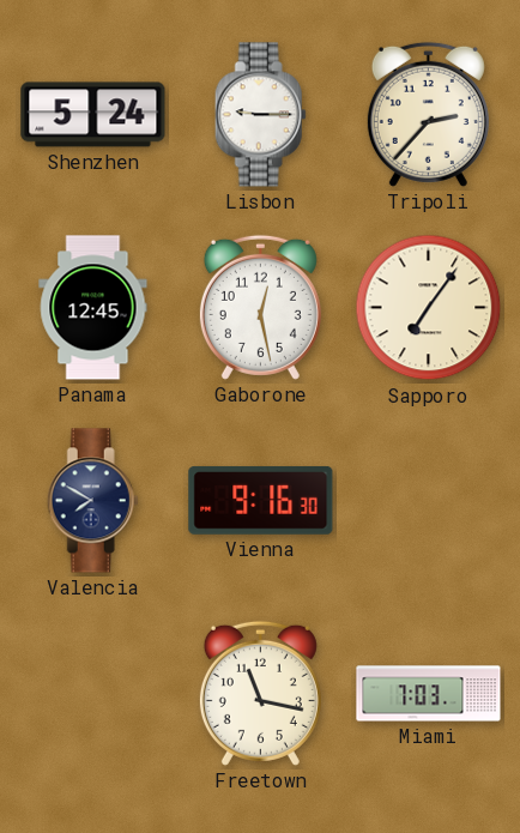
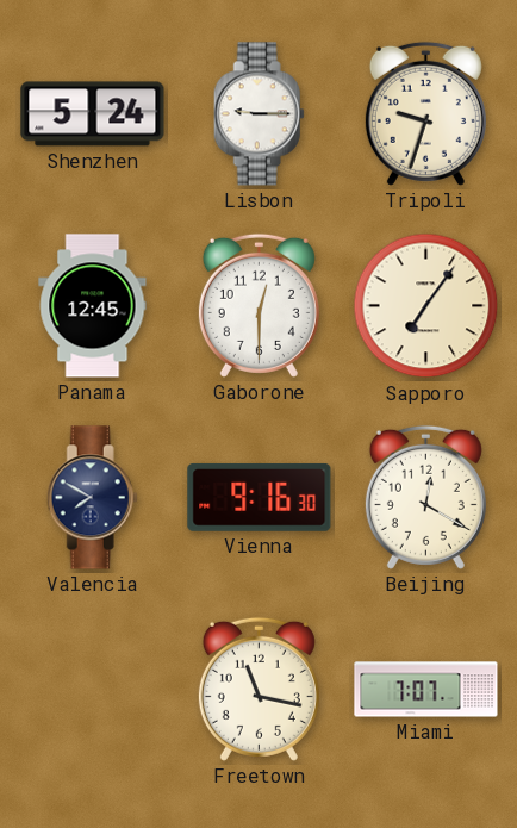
Tripoli: 2:37 -> 9:33
Gaborone: 12:28 -> 12:30
Beijing: none -> 12:20
Miami: 7:03 -> 7:07
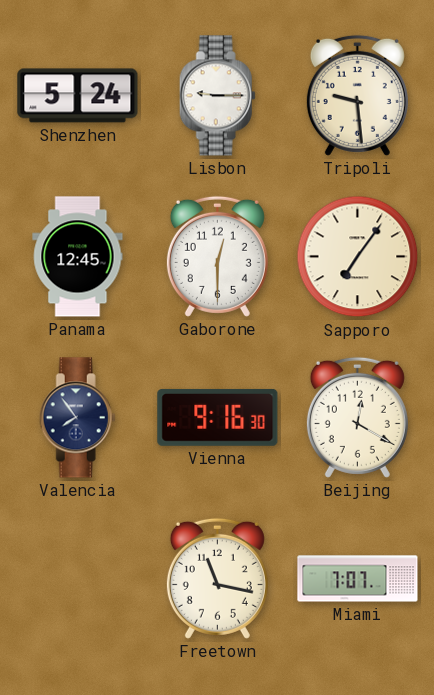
Tripoli: 9:33 -> 9:29
Valencia: 7:50 -> 7:54
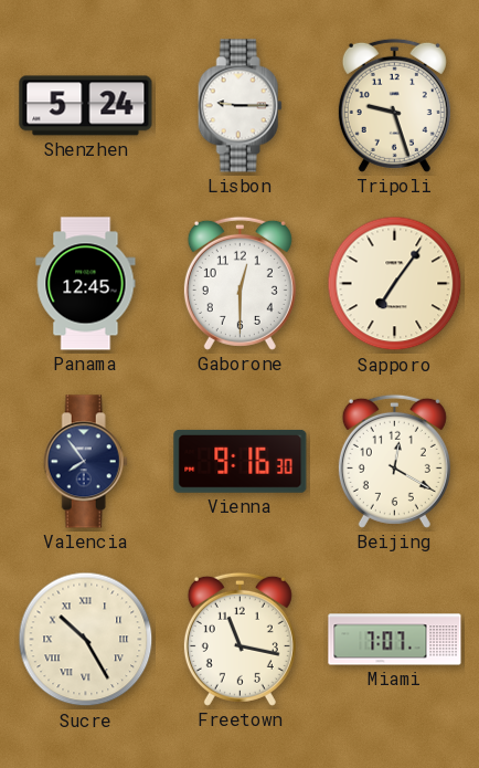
Tripoli: 9:29 -> 9:27
Sucre: none -> 10:25
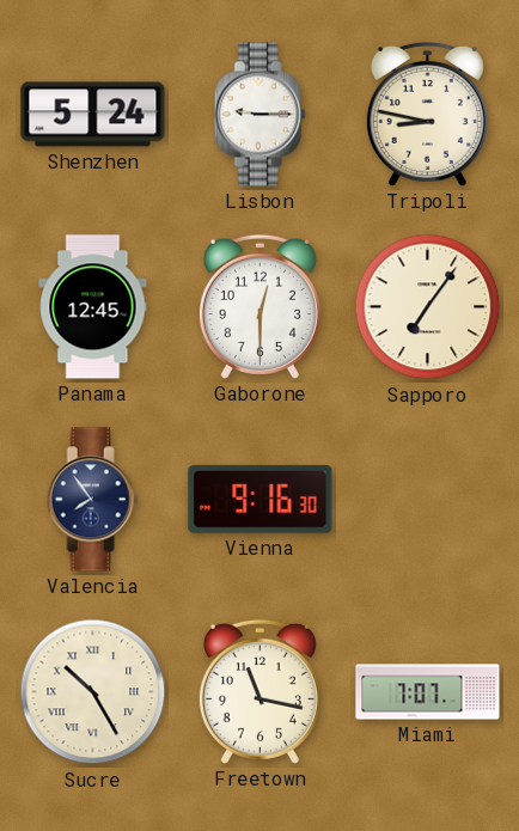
Tripoli: 9:27 -> 8:47
Beijing: 12:20 -> none
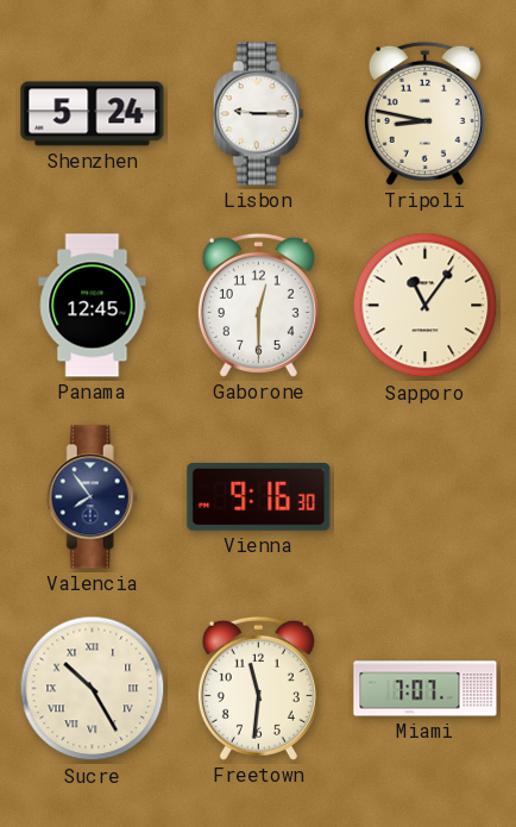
Sapporo: 7:06 -> 11:06
Freetown: 11:17 -> 11:31
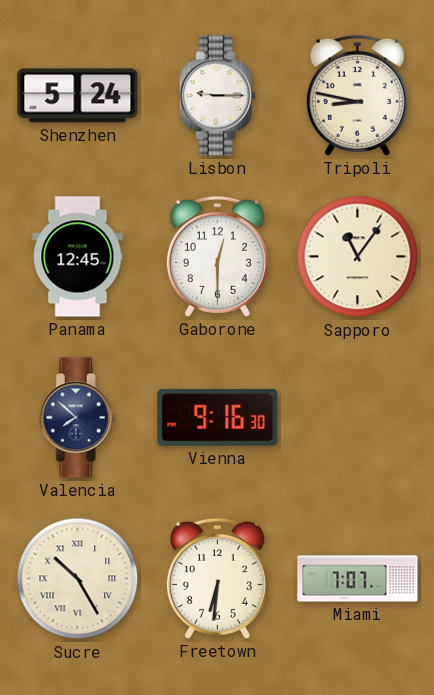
Valencia: 7:54 -> 7:52
Freetown: 11:31 -> 6:31
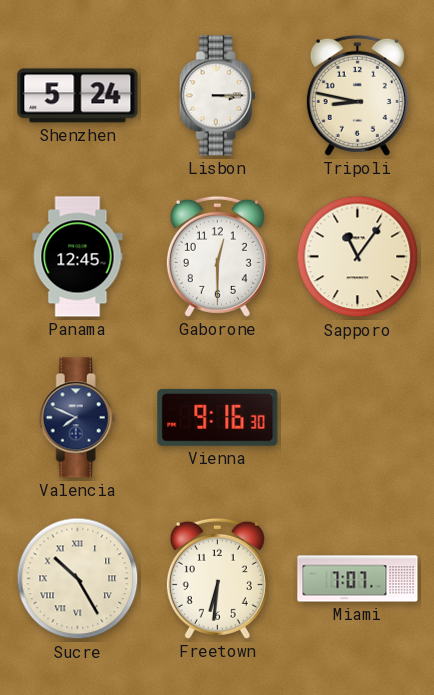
Lisbon: 9:15 -> 3:15
Valencia: 7:52 -> 7:49
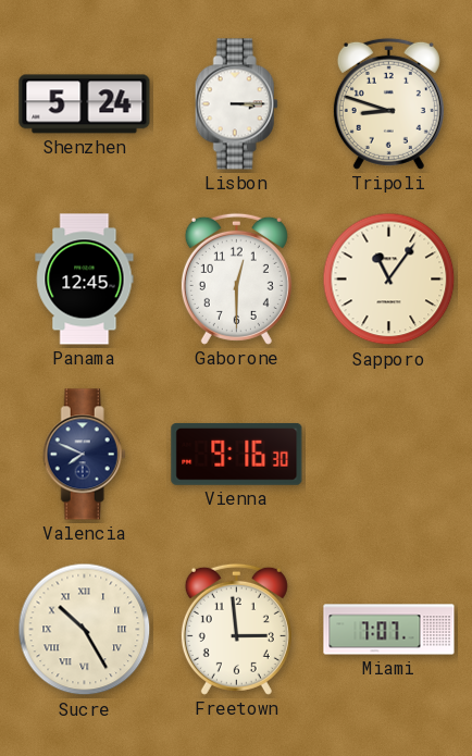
Tripoli: 8:47 -> 8:48
Freetown: 6:31 -> 2:59
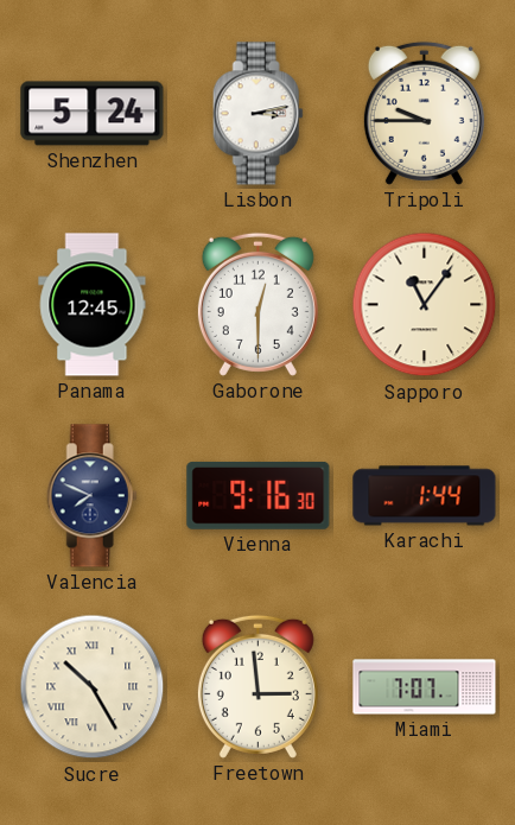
Lisbon: 3:15 -> 3:13
Tripoli: 8:48 -> 9:45
Karachi: none -> 1:44
